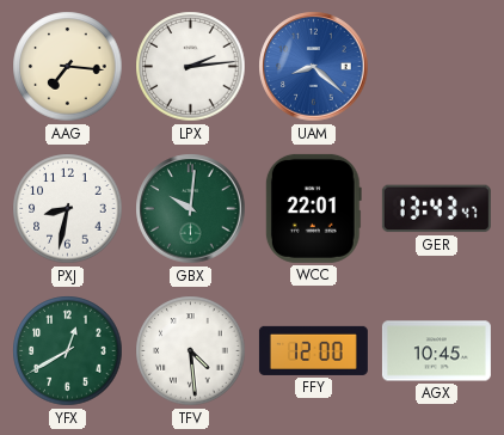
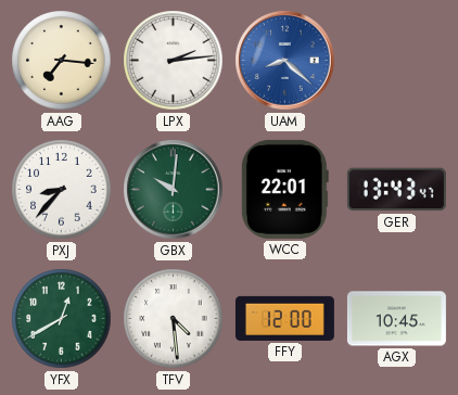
PXJ: 8:32 -> 8:37
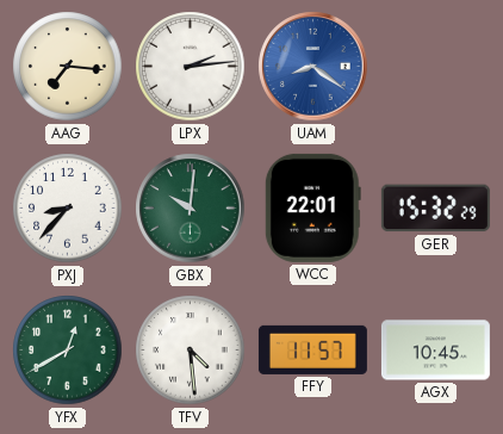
UAM: 8:22 -> 8:21
GER: 13:43 -> 15:32
FFY: 12:00 -> 11:57
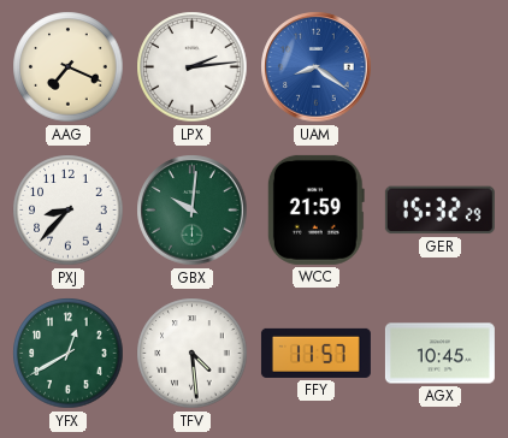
AAG: 7:16 -> 7:19
WCC: 22:01 -> 21:59
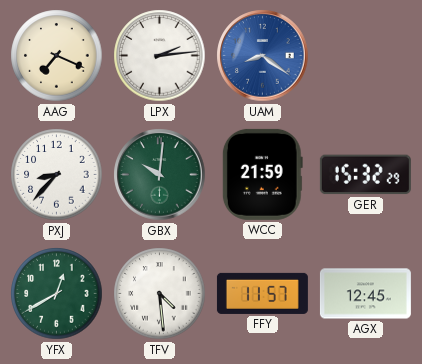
AGX: 10:45 -> 12:45
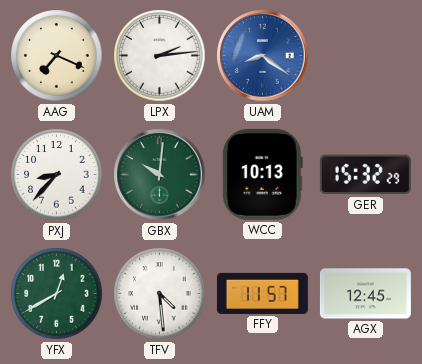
WCC: 21:59 -> 10:13
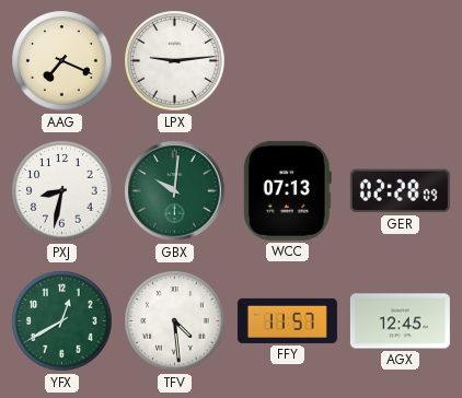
LPX: 2:14 -> 9:14
UAM: 8:21 -> none
PXJ: 8:37 -> 8:32
WCC: 10:13 -> 07:13
GER: 15:32 -> 02:28
